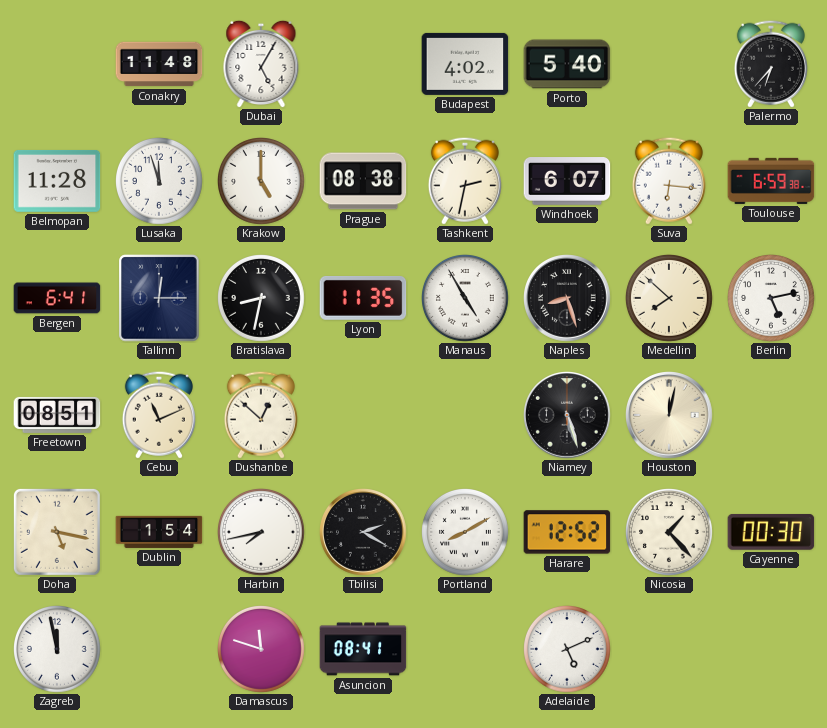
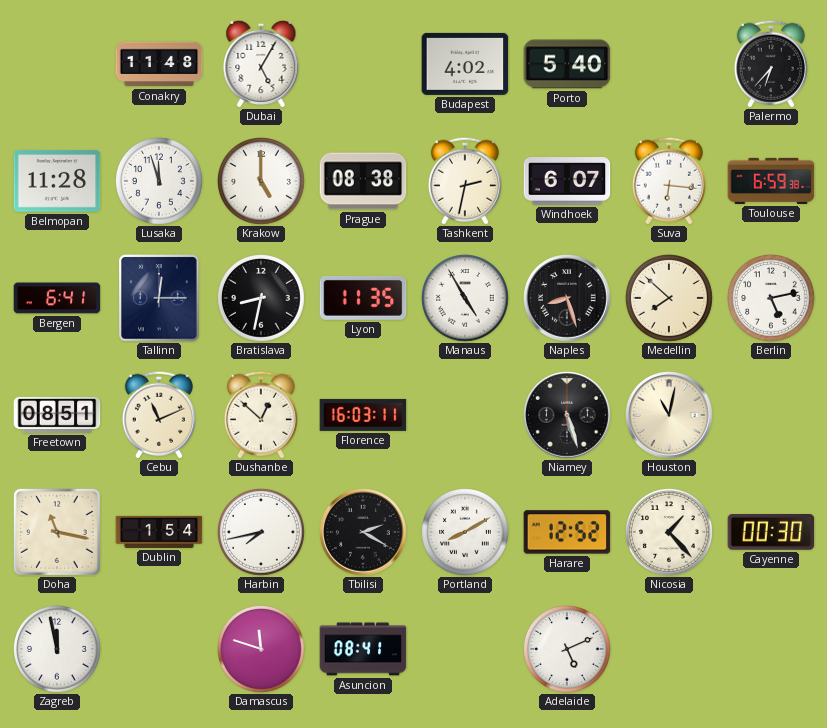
Florence: none -> 16:03
Houston: 12:02 -> 11:02
Doha: 5:17 -> 11:17
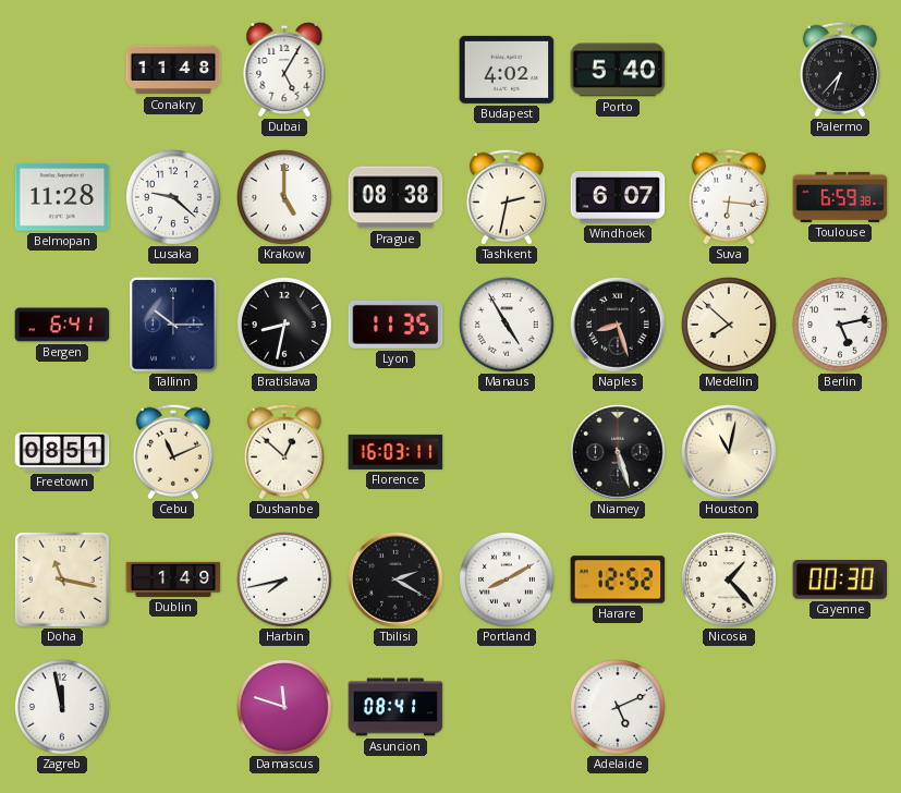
Lusaka: 11:57 -> 9:22
Tallinn: 12:15 -> 10:15
Dublin: 1:54 -> 1:49
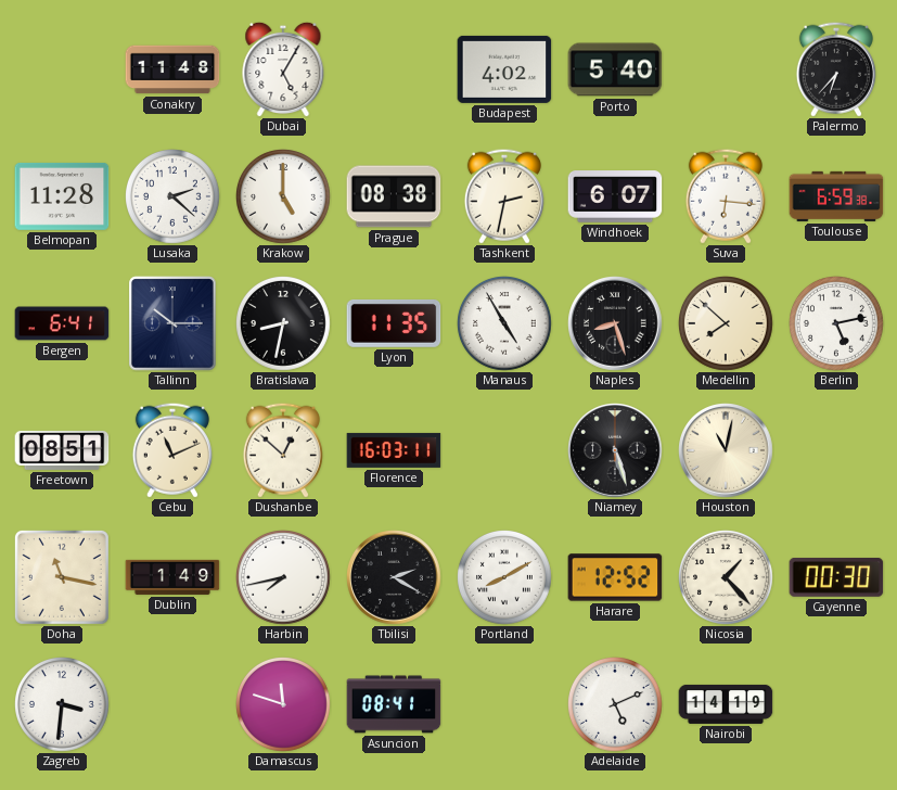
Lusaka: 9:22 -> 2:22
Zagreb: 11:58 -> 3:31
Nairobi: none -> 14:19
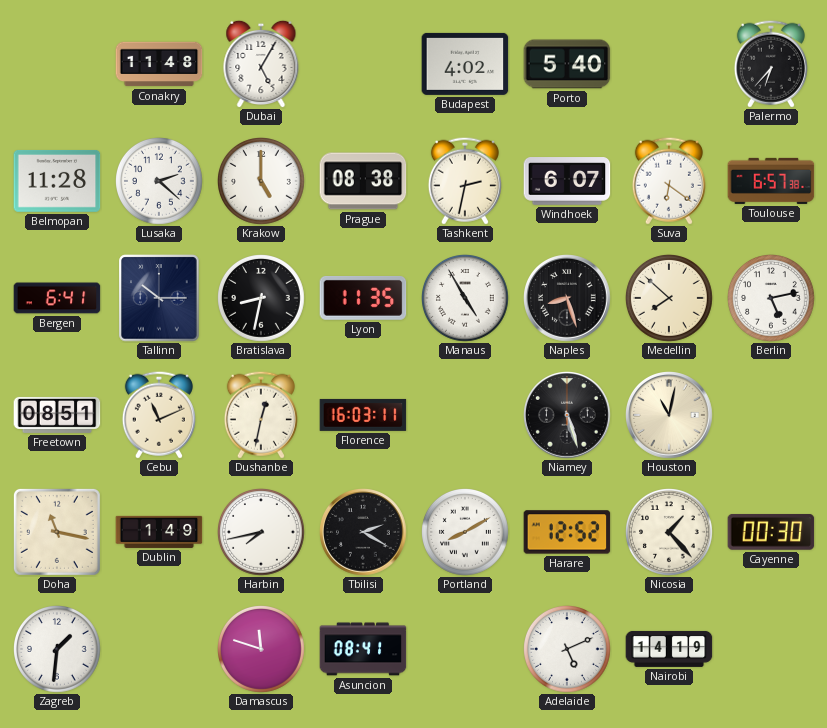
Suva: 6:16 -> 6:21
Toulouse: 6:59 -> 6:57
Dushanbe: 12:52 -> 12:32
Zagreb: 3:31 -> 1:31
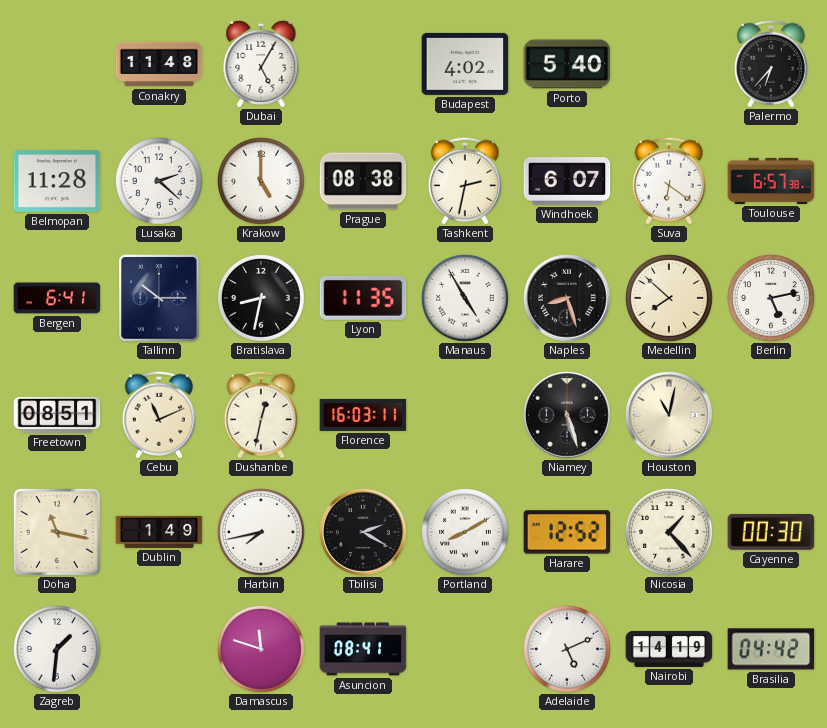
Brasilia: none -> 04:42
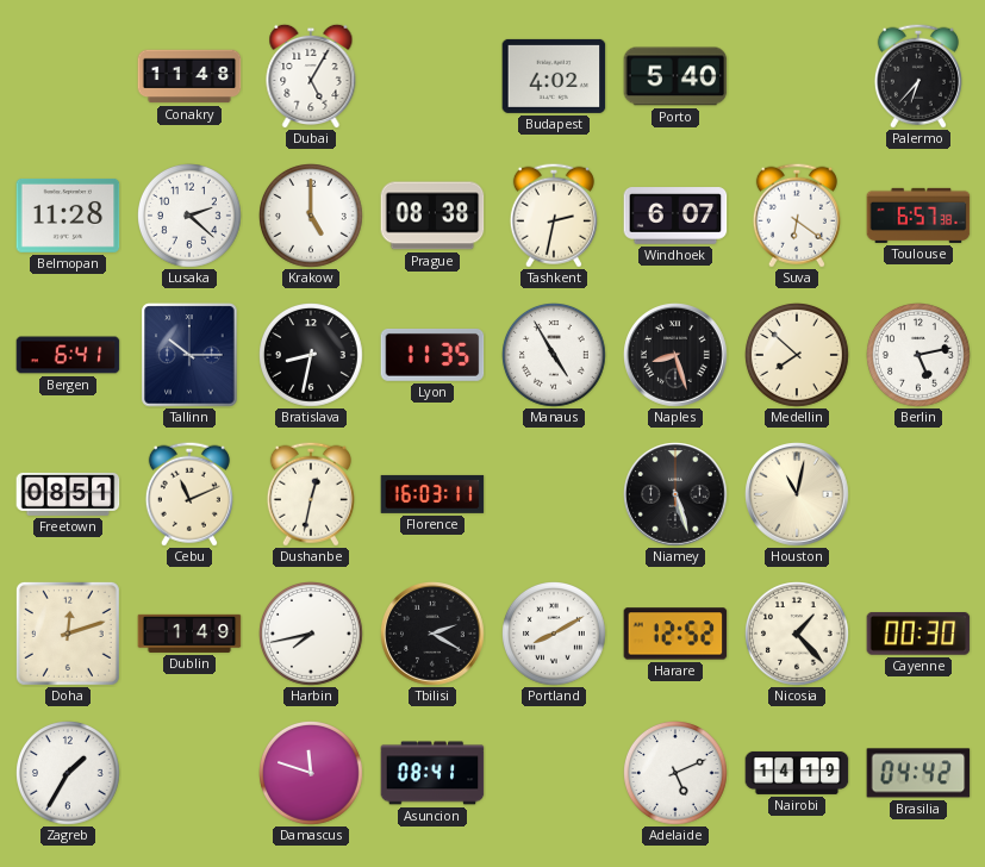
Doha: 11:17 -> 12:12
Zagreb: 1:31 -> 1:35
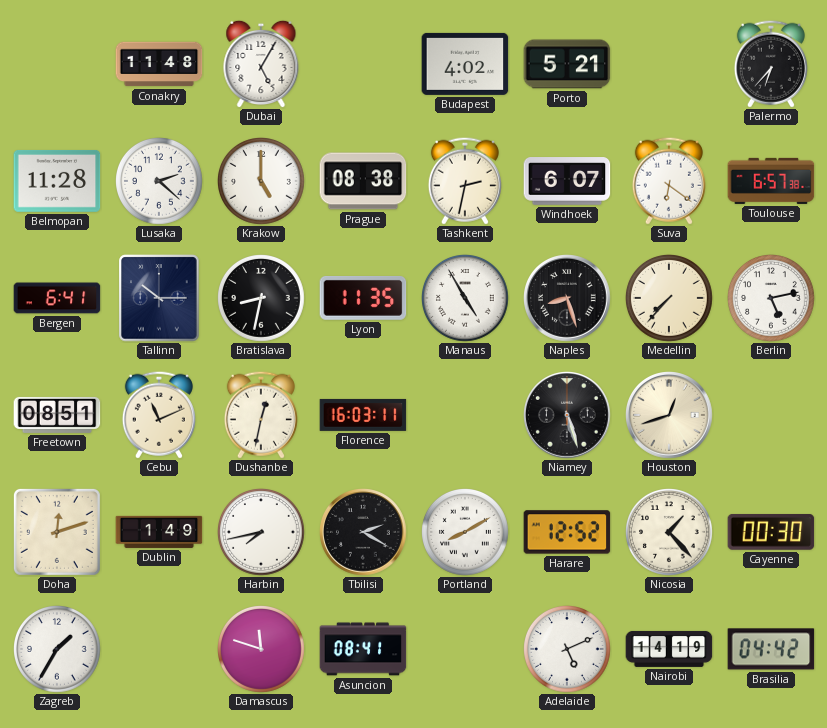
Porto: 5:40 -> 5:21
Medellin: 7:52 -> 7:37
Houston: 11:02 -> 12:42
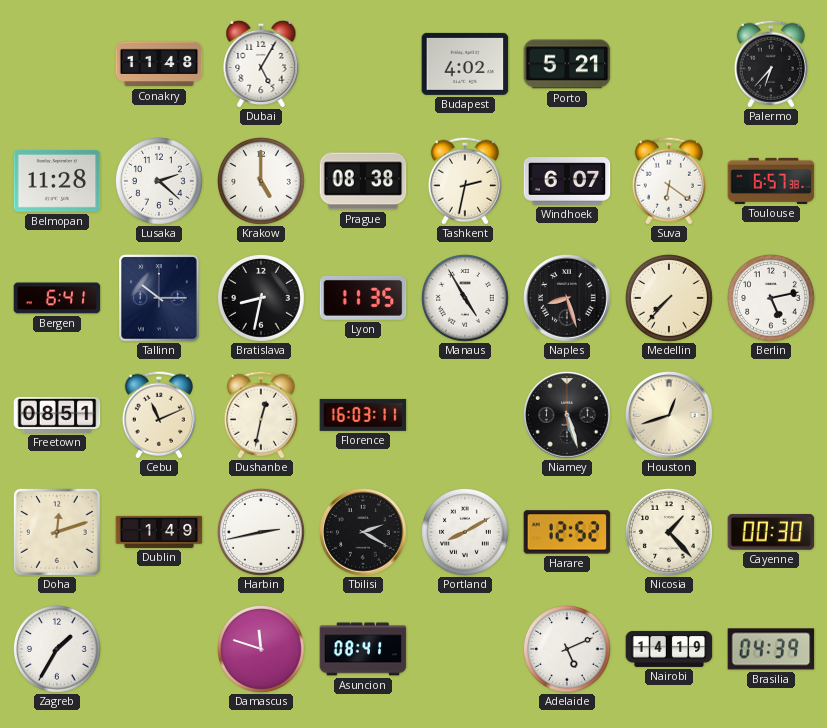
Harbin: 7:43 -> 2:43
Brasilia: 04:42 -> 04:39
